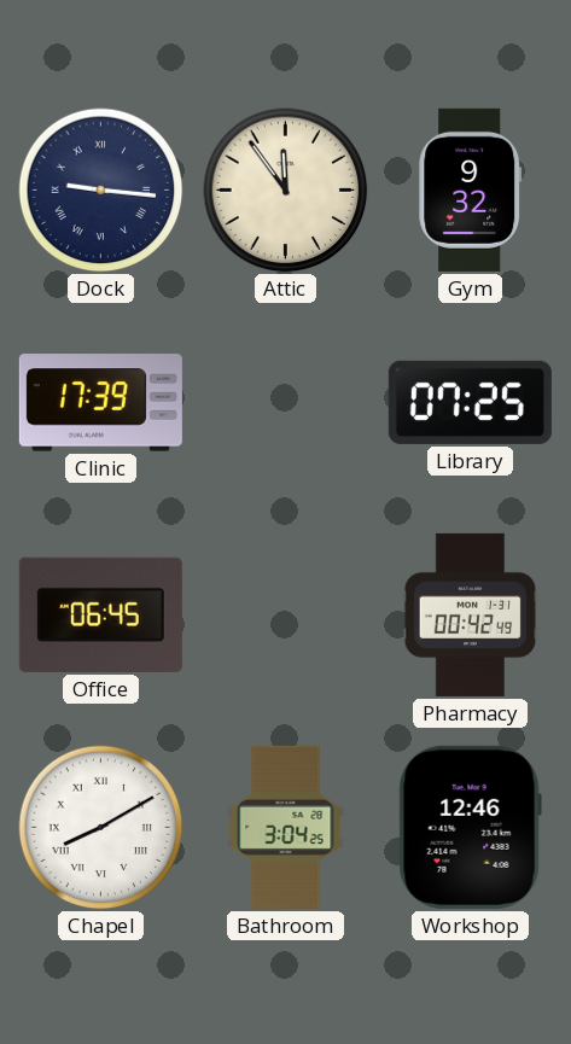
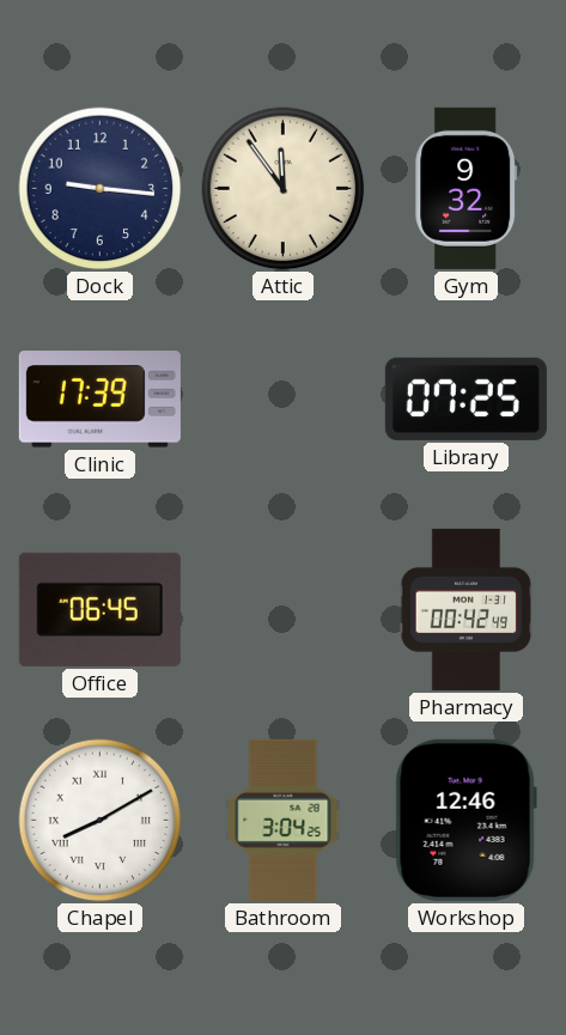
Dock numerals: Roman -> Arabic
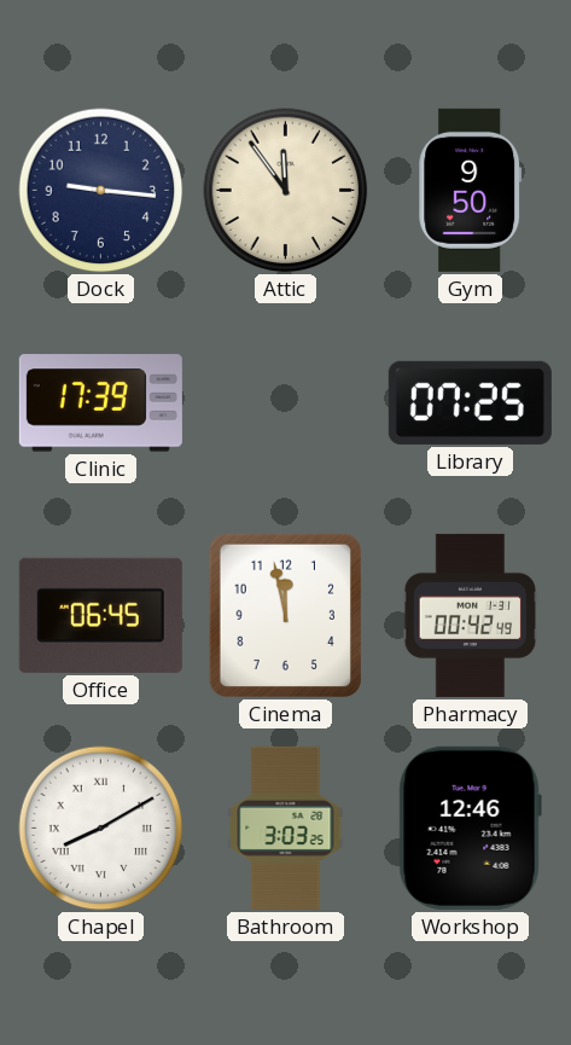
Gym: 9:32 -> 9:50
Cinema: none -> 11:58
Bathroom: 3:04 -> 3:03
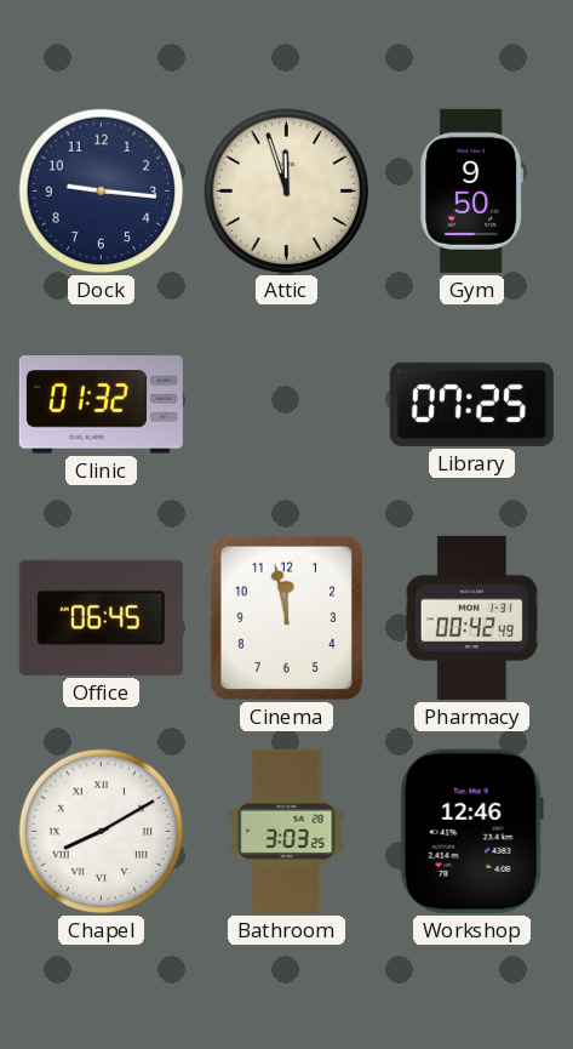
Attic: 11:54 -> 11:57
Clinic: 17:39 -> 01:32
